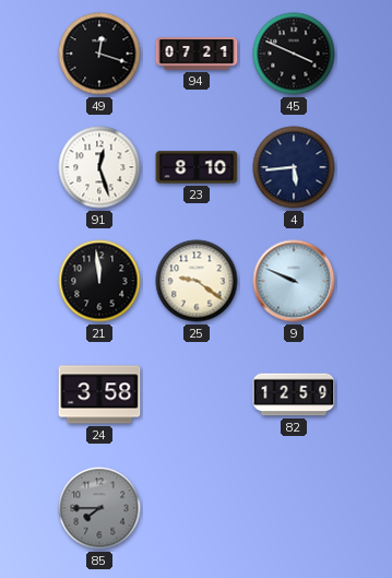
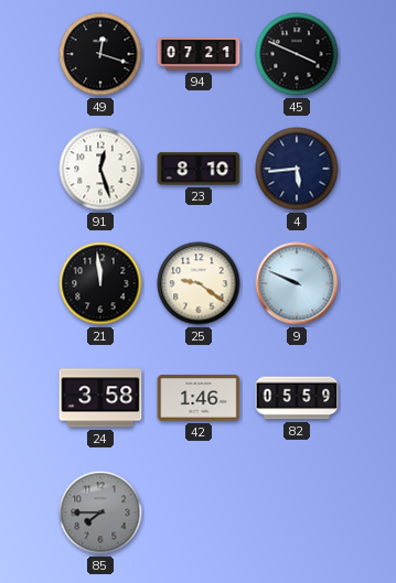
42: none -> 1:46
82: 12:59 -> 05:59
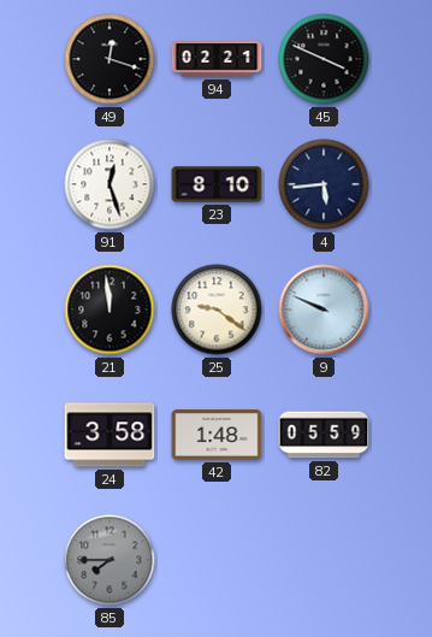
94: 07:21 -> 02:21
42: 1:46 -> 1:48
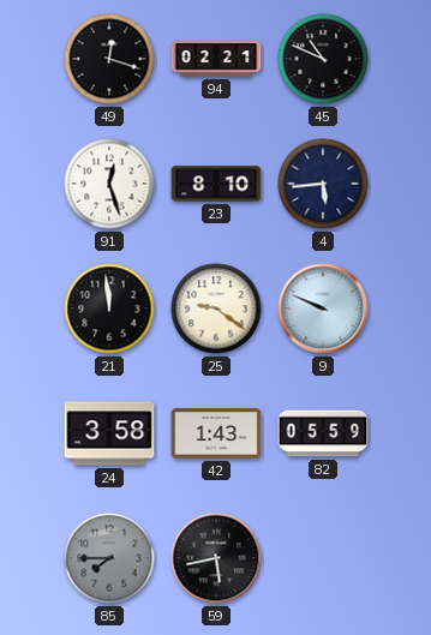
45: 3:49 -> 10:49
42: 1:48 -> 1:43
59: none -> 5:43
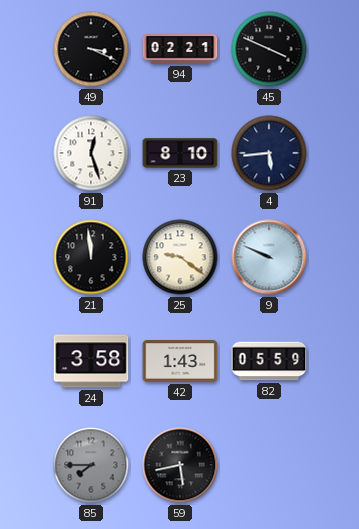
49: 12:18 -> 3:19
45: 10:49 -> 3:49
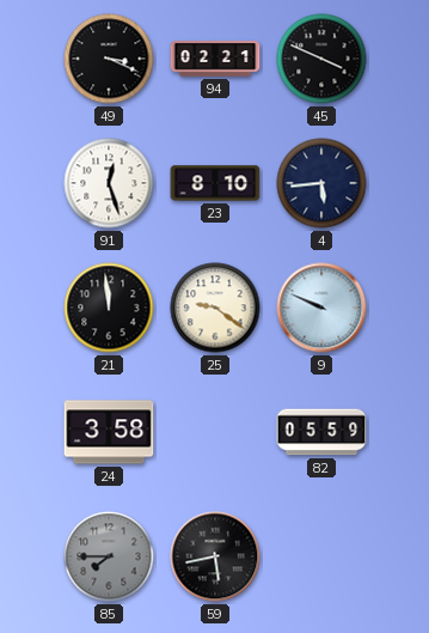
42: 1:43 -> none
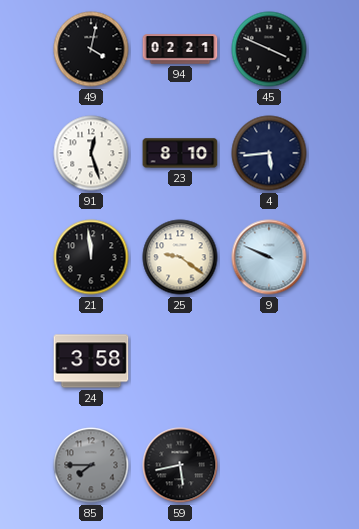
49: 3:19 -> 4:02
82: 05:59 -> none
